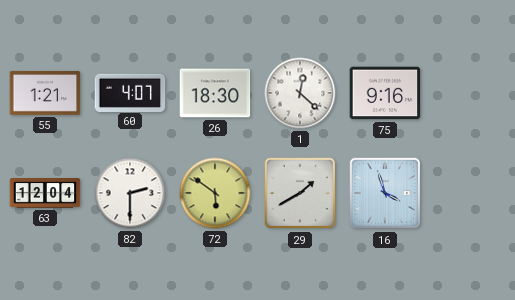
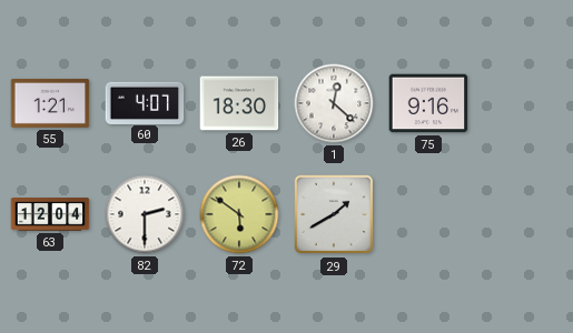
16: 3:57 -> none
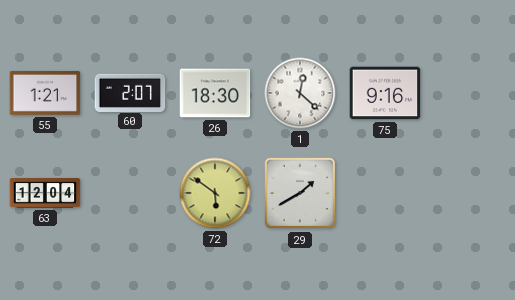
60: 4:07 -> 2:07
82: 2:30 -> none
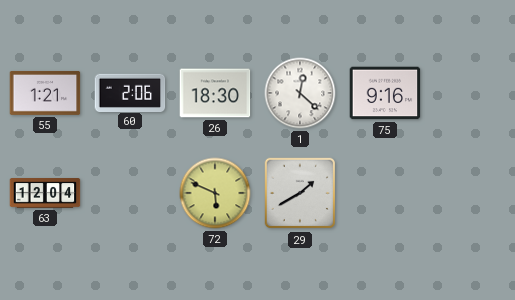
60: 2:07 -> 2:06
72: 5:51 -> 5:49
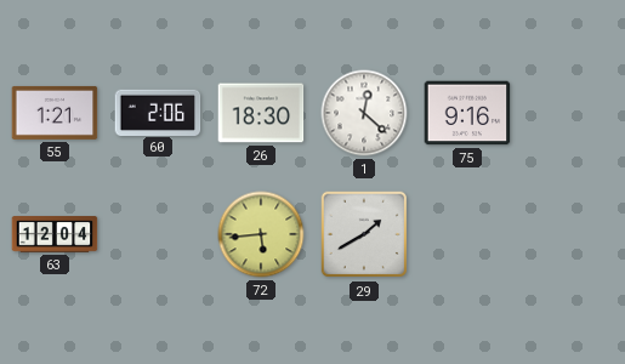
72: 5:49 -> 5:44
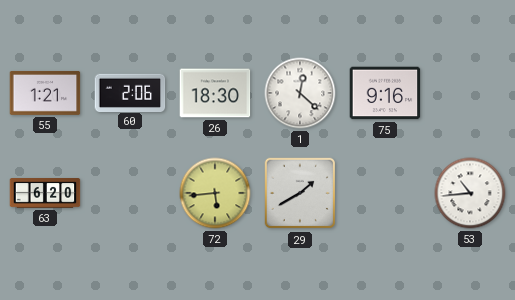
63: 12:04 -> 6:20
53: none -> 10:44
